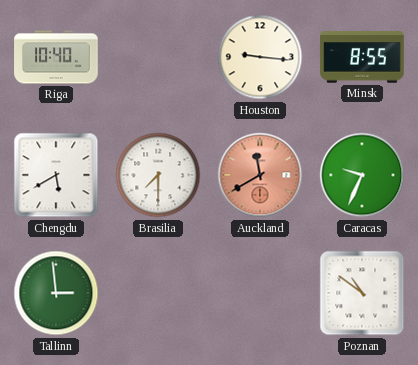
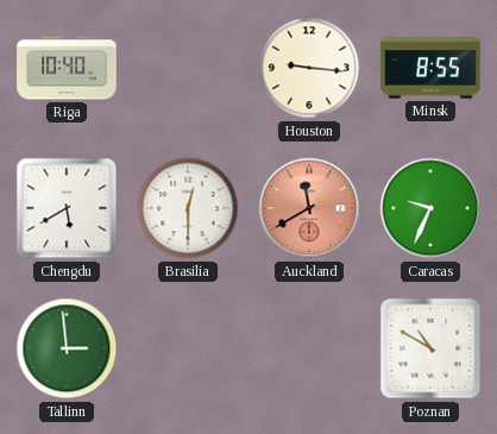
Brasilia: 7:30 -> 12:30
Poznan: 10:51 -> 10:50
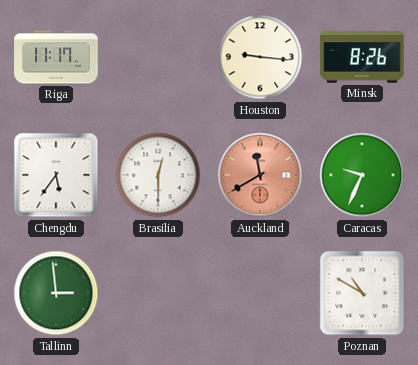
Riga: 10:40 -> 11:17
Minsk: 8:55 -> 8:26
Chengdu: 5:40 -> 5:36
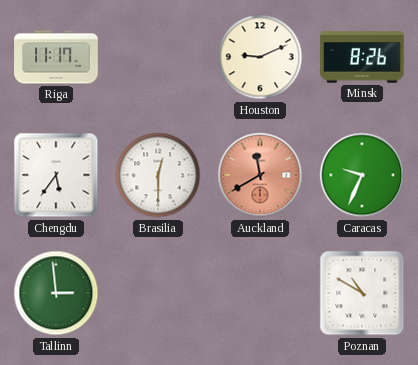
Houston: 9:16 -> 9:11
